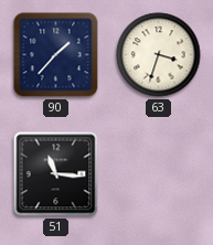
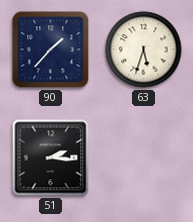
63: 3:33 -> 5:33
51: 11:16 -> 2:16
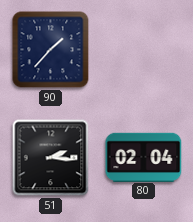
63: 5:33 -> none
80: none -> 02:04
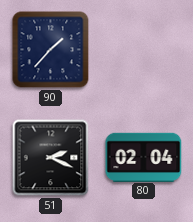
51: 2:16 -> 2:19
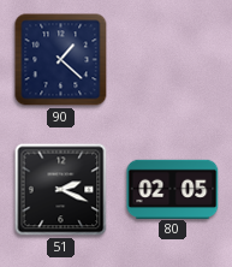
90: 1:37 -> 1:22
80: 02:04 -> 02:05
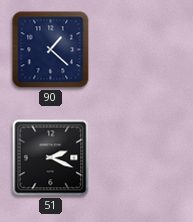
80: 02:05 -> none
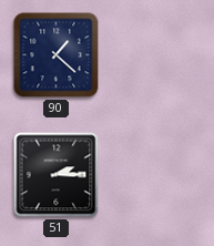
51: 2:19 -> 2:15
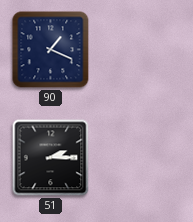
90: 1:22 -> 1:19
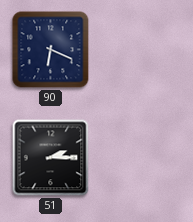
90: 1:19 -> 6:19
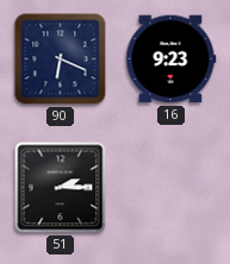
16: none -> 9:23
